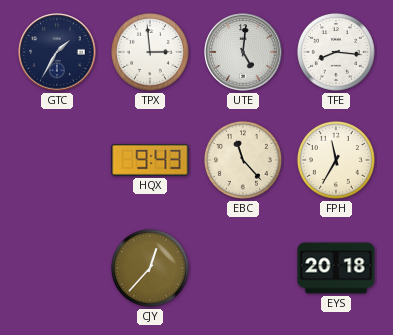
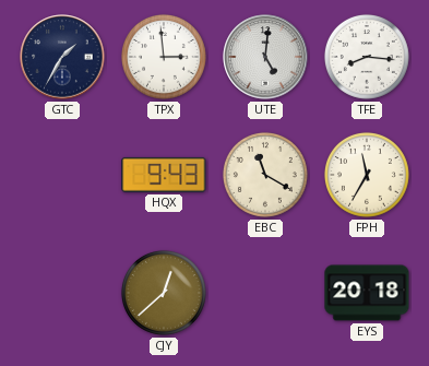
EBC: 11:23 -> 11:20
CJY: 12:37 -> 12:38
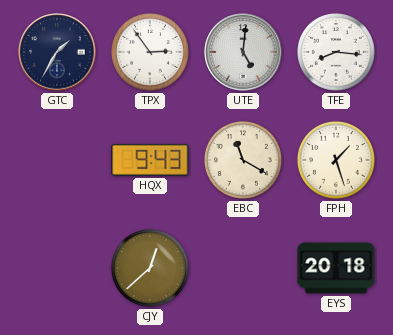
TPX: 2:59 -> 2:54
FPH: 11:35 -> 1:27
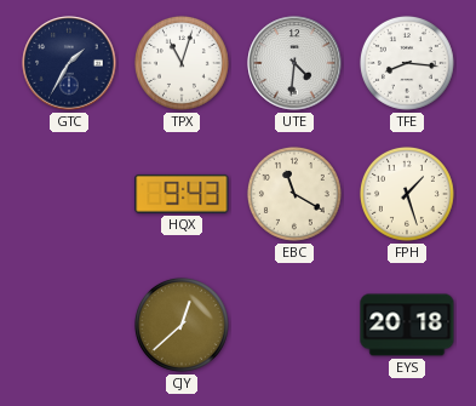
TPX: 2:54 -> 11:03
UTE: 5:01 -> 4:31
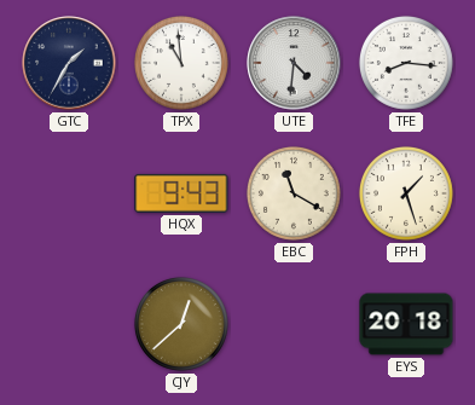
TPX: 11:03 -> 10:59
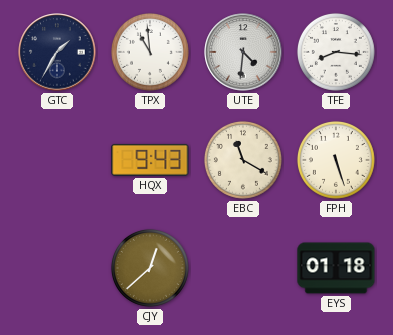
FPH: 1:27 -> 5:27
EYS: 20:18 -> 01:18
